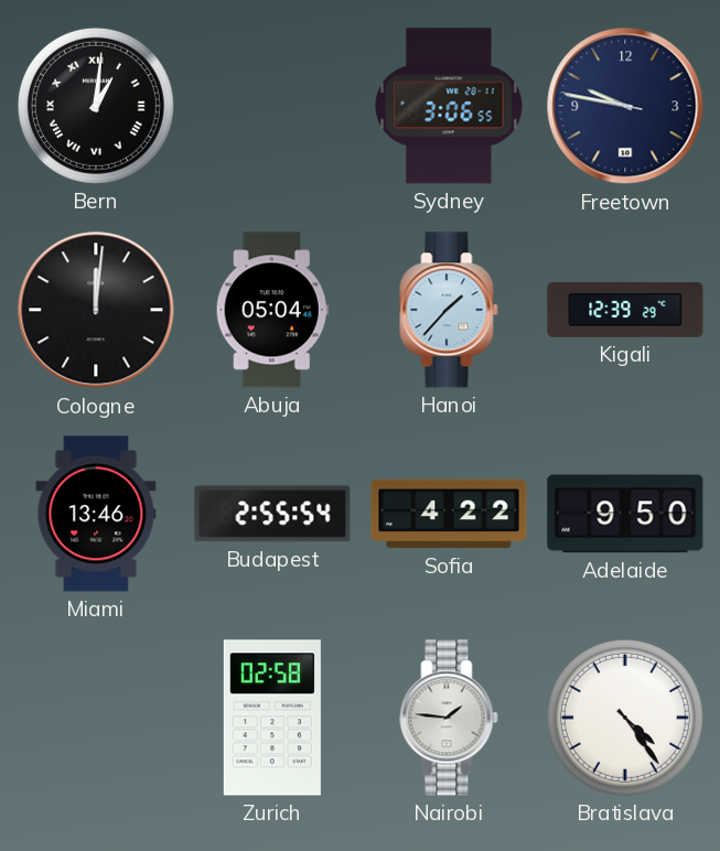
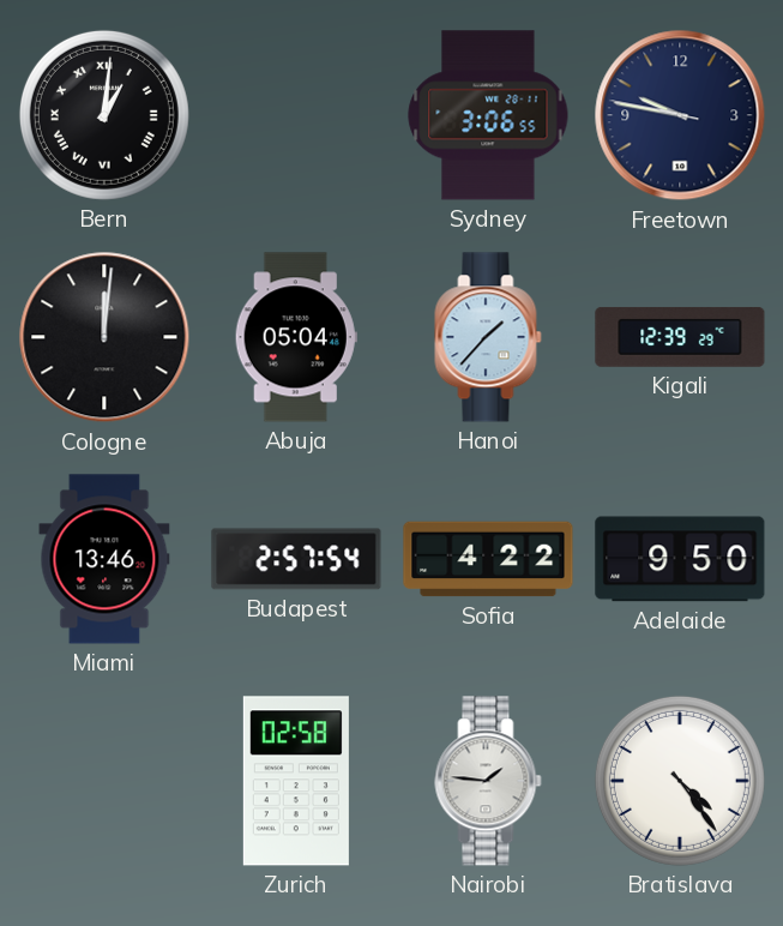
Budapest: 2:55 -> 2:57
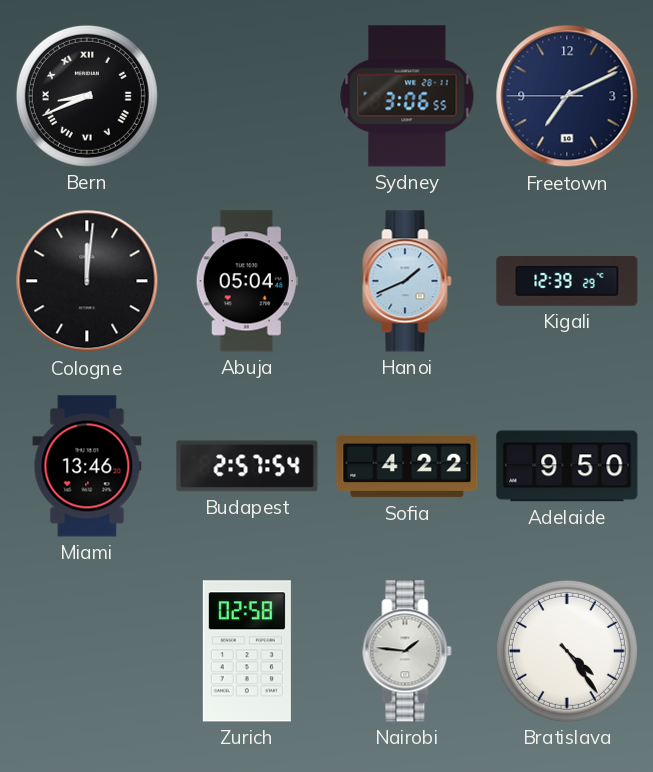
Bern: 1:01 -> 8:41
Freetown: 9:46 -> 7:10
Hanoi: 1:37 -> 1:41
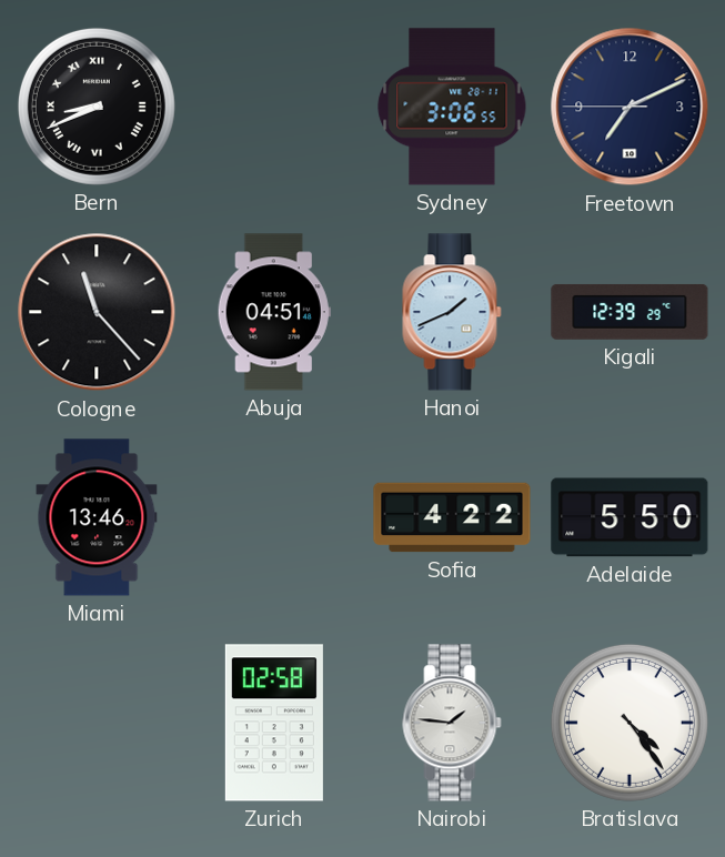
Cologne: 12:01 -> 11:23
Abuja: 05:04 -> 04:51
Budapest: 2:57 -> none
Adelaide: 9:50 -> 5:50
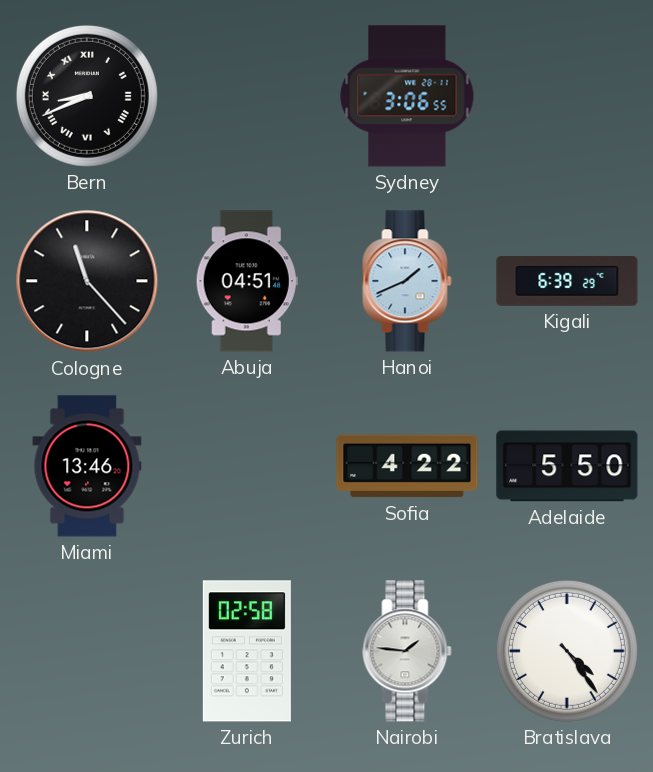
Freetown: 7:10 -> none
Kigali: 12:39 -> 6:39
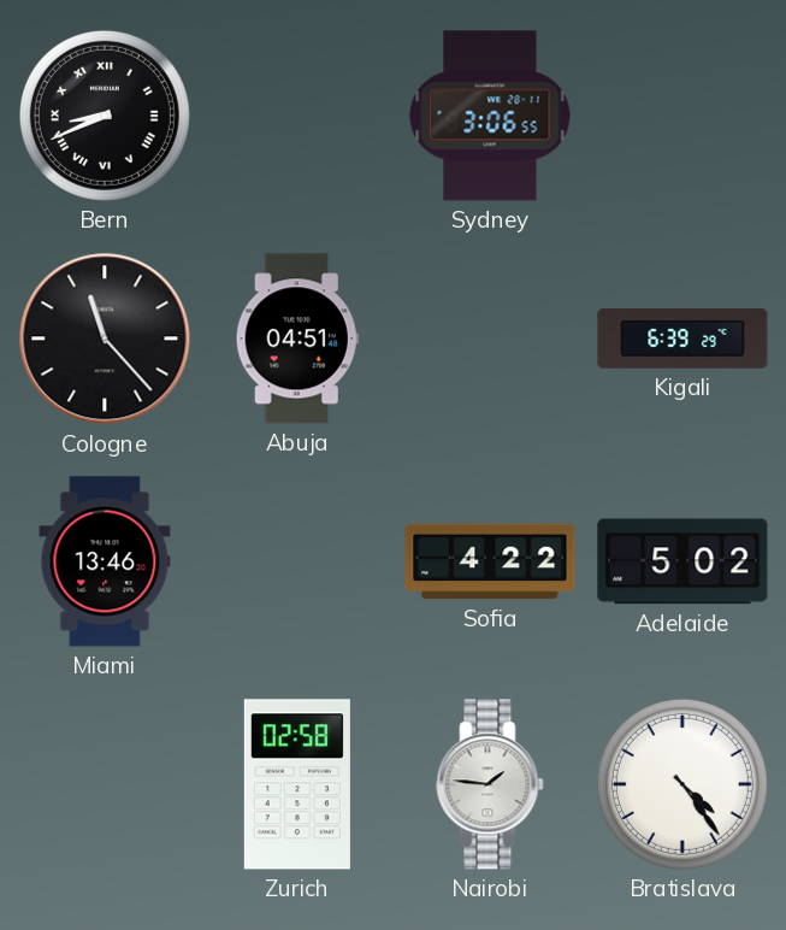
Hanoi: 1:41 -> none
Adelaide: 5:50 -> 5:02
